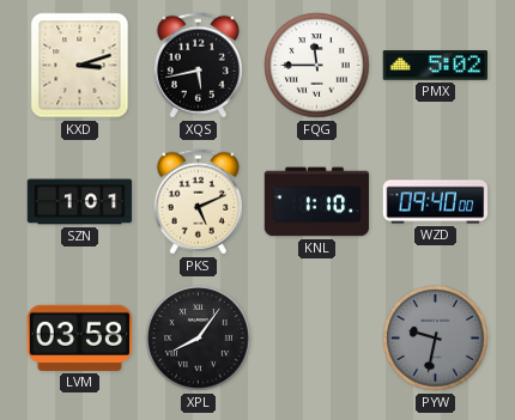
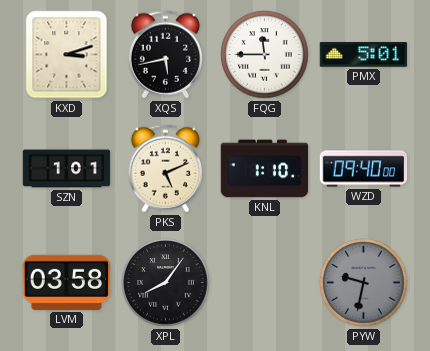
PMX: 5:02 -> 5:01
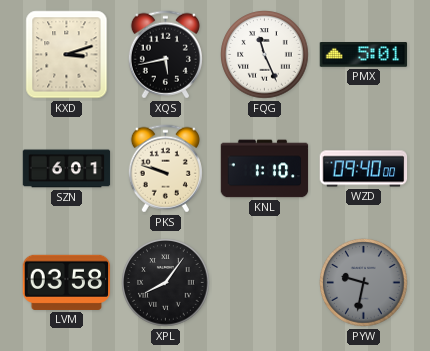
FQG: 11:45 -> 11:26
SZN: 1:01 -> 6:01
PKS: 5:11 -> 9:48
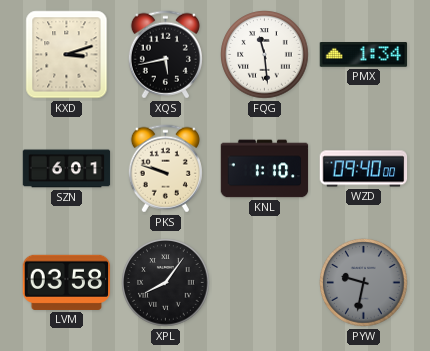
FQG: 11:26 -> 11:29
PMX: 5:01 -> 1:34
